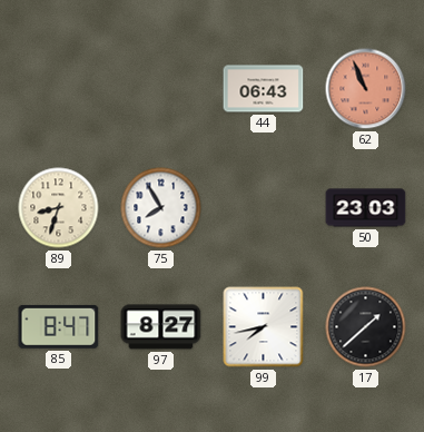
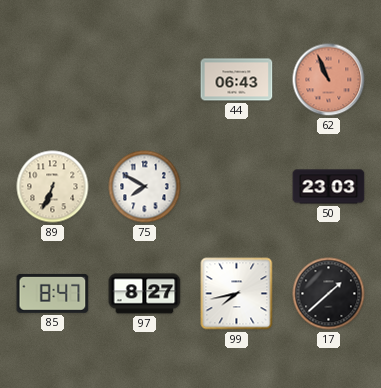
89: 8:33 -> 6:34
75: 7:55 -> 7:50
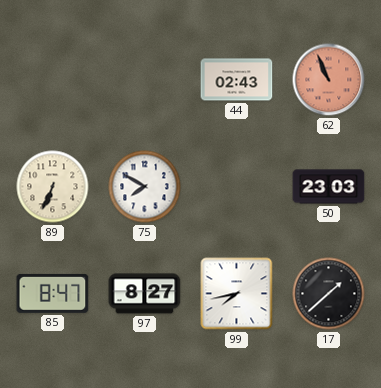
44: 06:43 -> 02:43
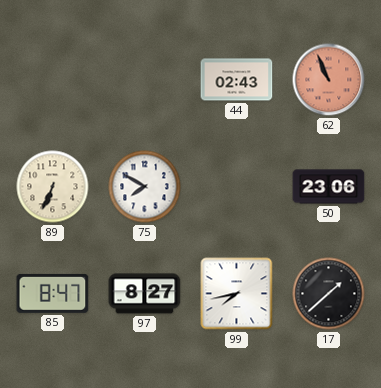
50: 23:03 -> 23:06
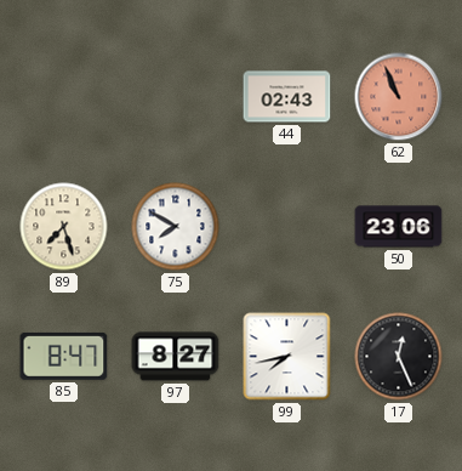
89: 6:34 -> 7:27
17: 1:38 -> 12:26
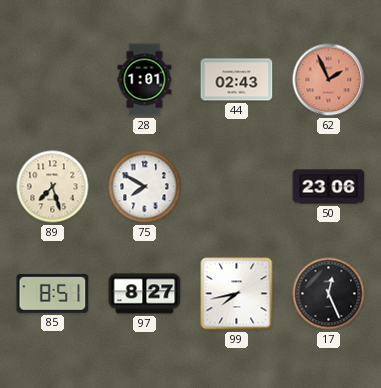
28: none -> 1:01
62: 10:56 -> 1:56
85: 8:47 -> 8:51
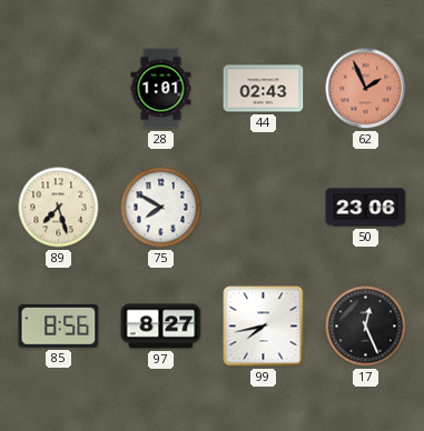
85: 8:51 -> 8:56
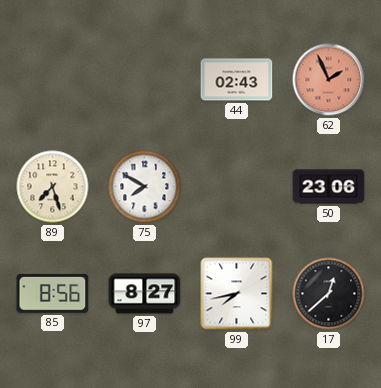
28: 1:01 -> none
17: 12:26 -> 12:38
